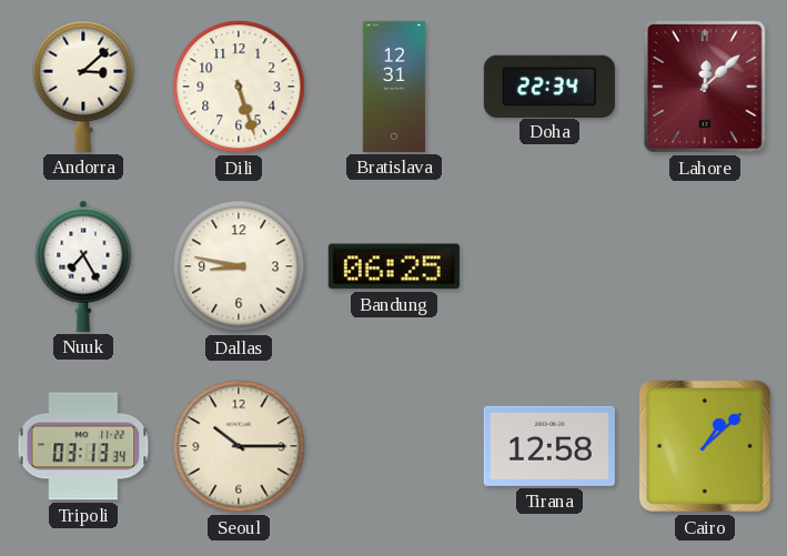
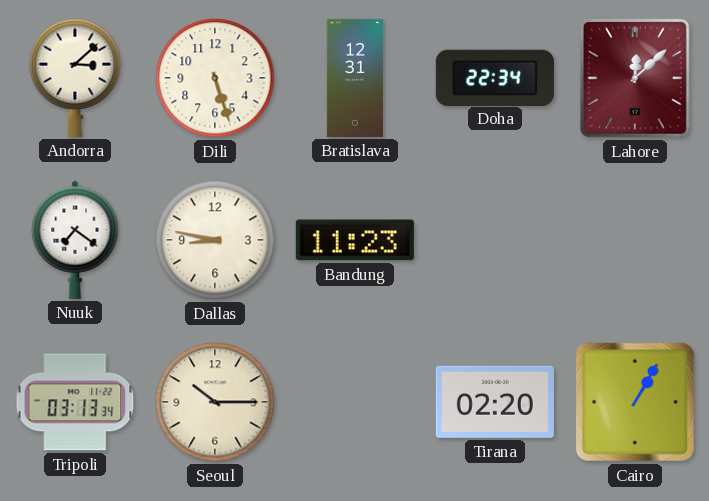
Nuuk: 7:25 -> 7:21
Bandung: 06:25 -> 11:23
Tirana: 12:58 -> 02:20
Cairo: 1:08 -> 1:05
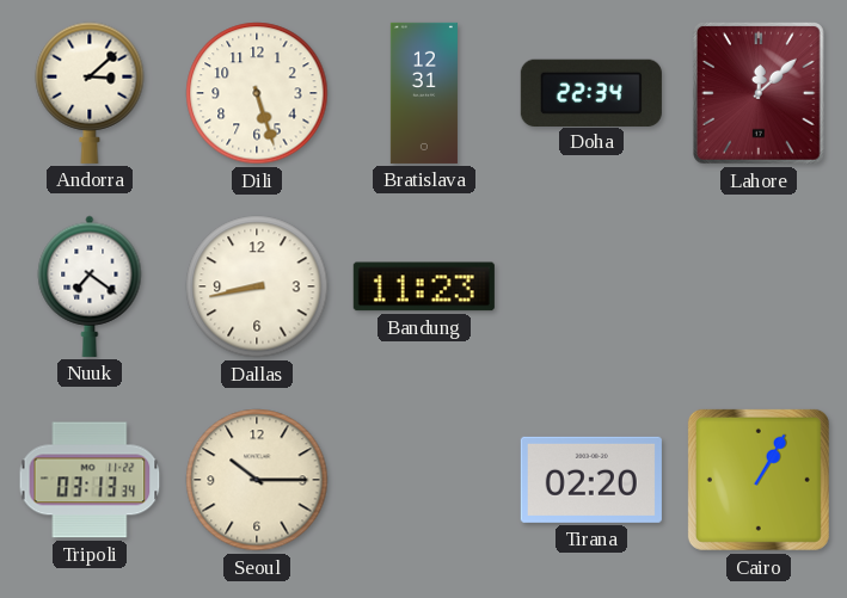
Dallas: 8:47 -> 8:43
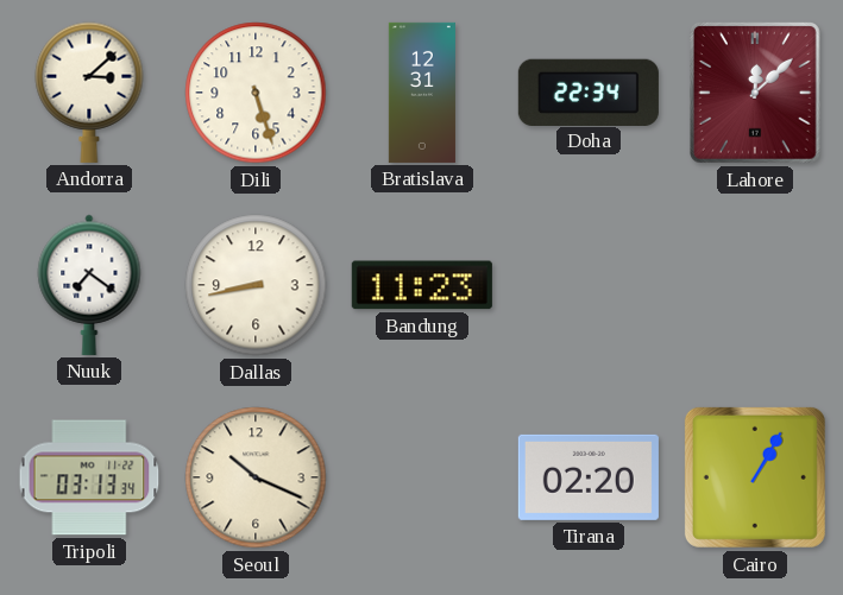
Seoul: 10:15 -> 10:19
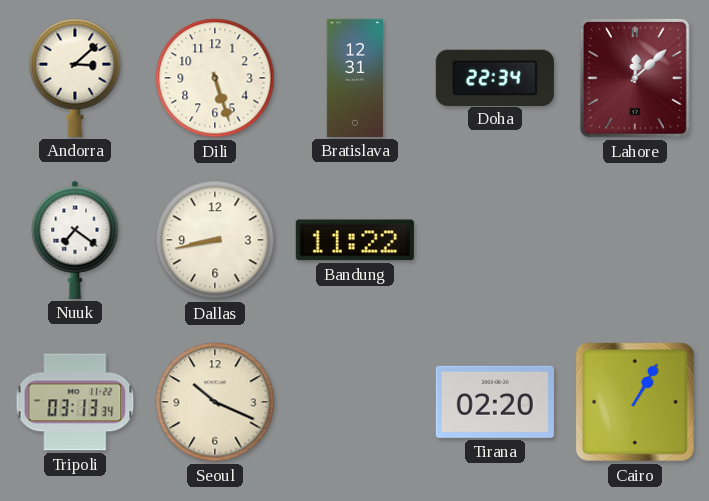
Bandung: 11:23 -> 11:22
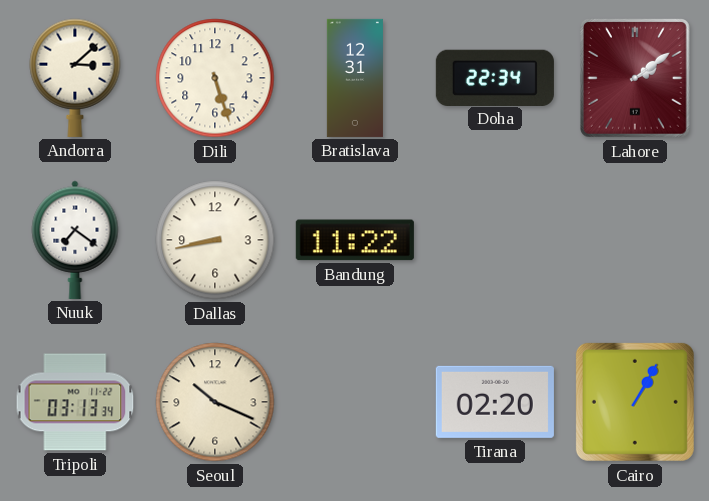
Lahore: 12:08 -> 2:09
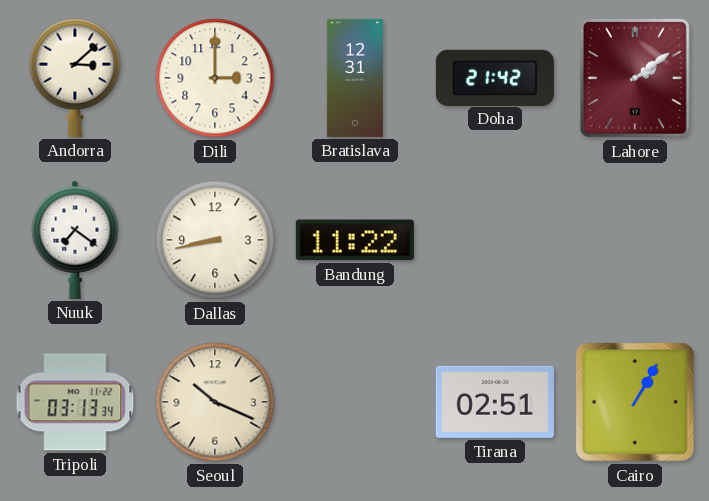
Dili: 5:27 -> 3:00
Doha: 22:34 -> 21:42
Tirana: 02:20 -> 02:51
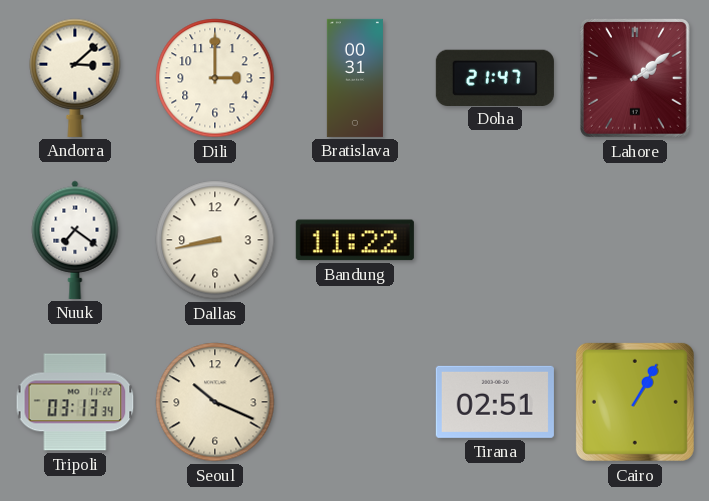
Bratislava: 12:31 -> 00:31
Doha: 21:42 -> 21:47
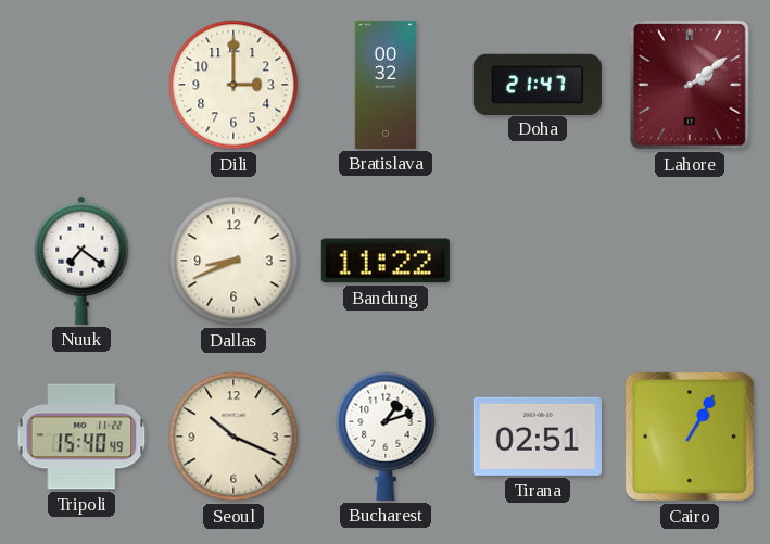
Andorra: 3:08 -> none
Bratislava: 00:31 -> 00:32
Dallas: 8:43 -> 8:41
Tripoli: 03:13 -> 15:40
Bucharest: none -> 1:12
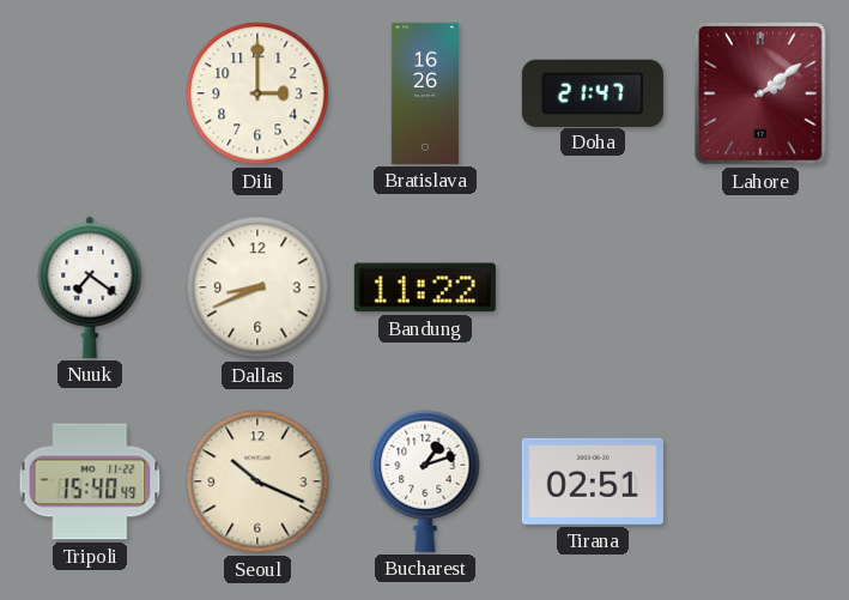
Bratislava: 00:32 -> 16:26
Cairo: 1:05 -> none
